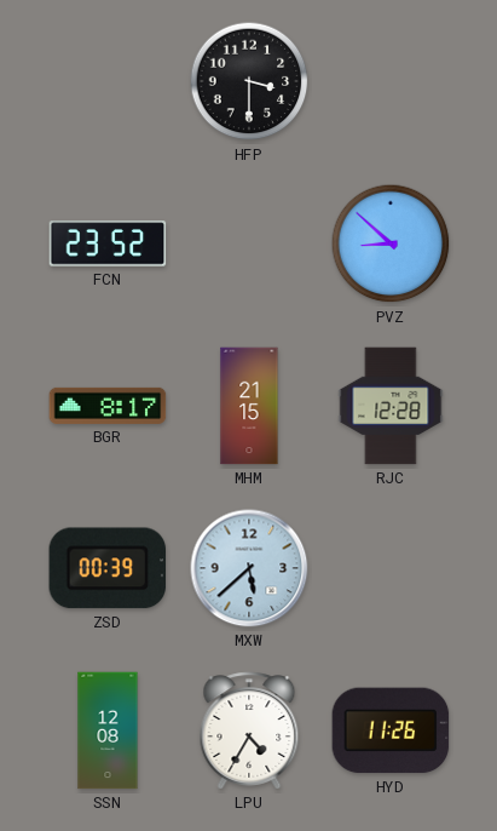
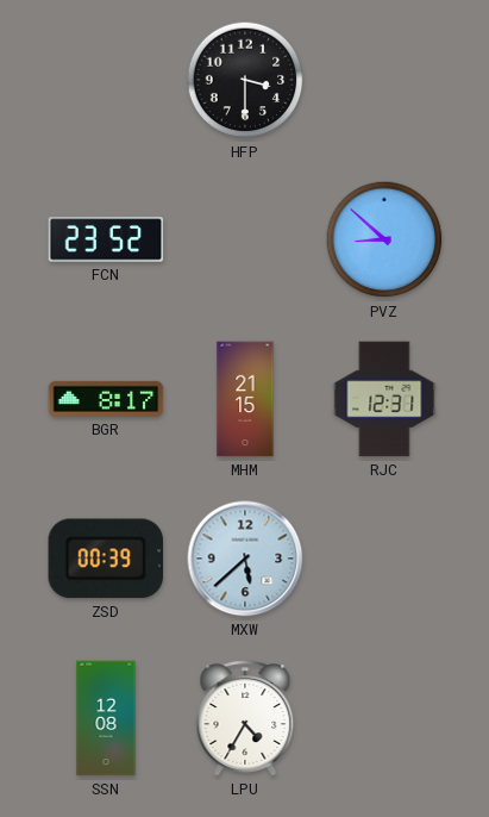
RJC: 12:28 -> 12:31
HYD: 11:26 -> none
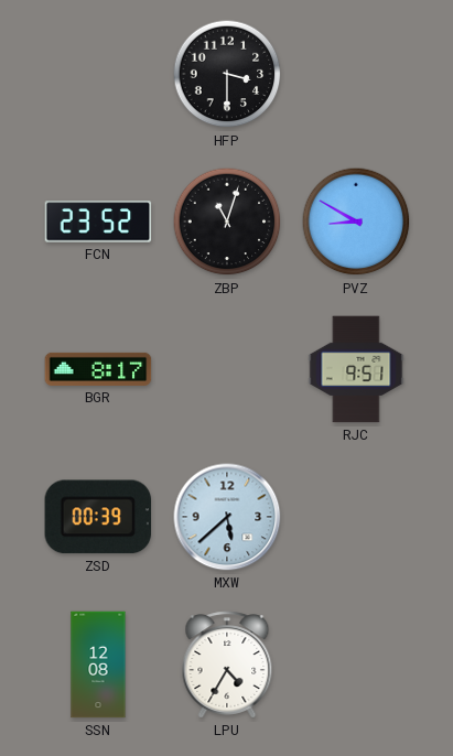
ZBP: none -> 11:03
PVZ: 8:52 -> 8:50
MHM: 21:15 -> none
RJC: 12:31 -> 9:51
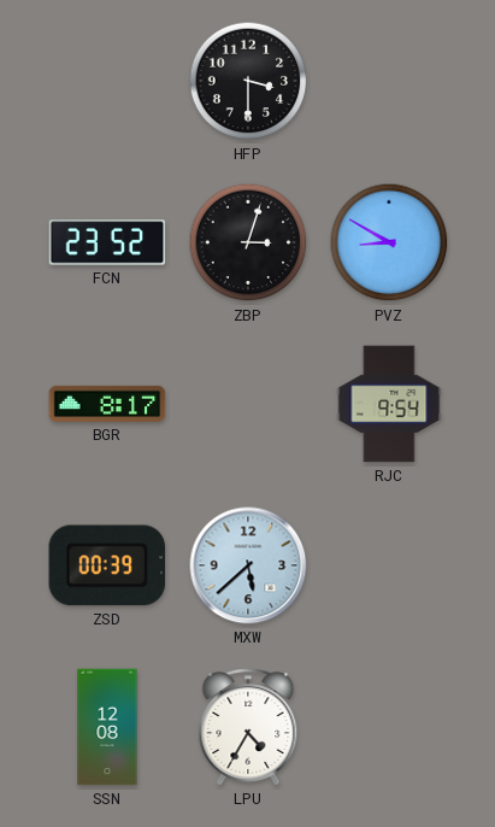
ZBP: 11:03 -> 3:03
RJC: 9:51 -> 9:54
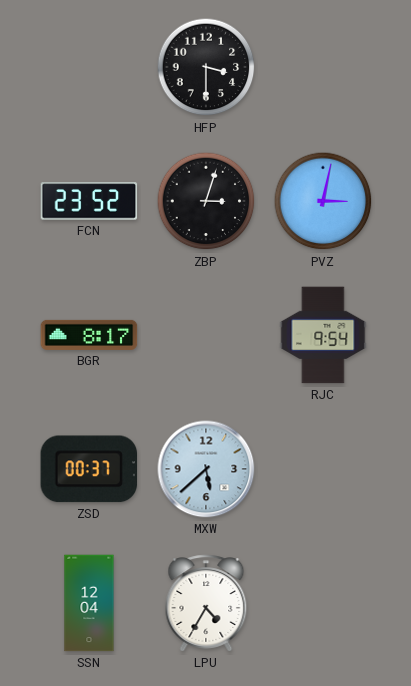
PVZ: 8:50 -> 3:02
ZSD: 00:39 -> 00:37
SSN: 12:08 -> 12:04
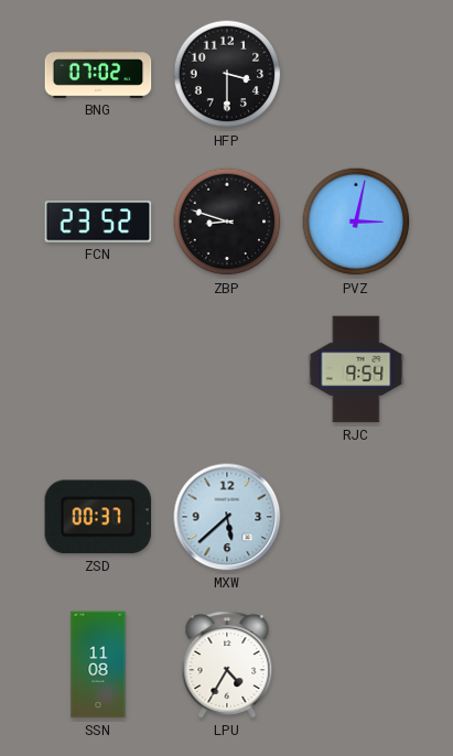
BNG: none -> 07:02
ZBP: 3:03 -> 8:48
BGR: 8:17 -> none
SSN: 12:04 -> 11:08
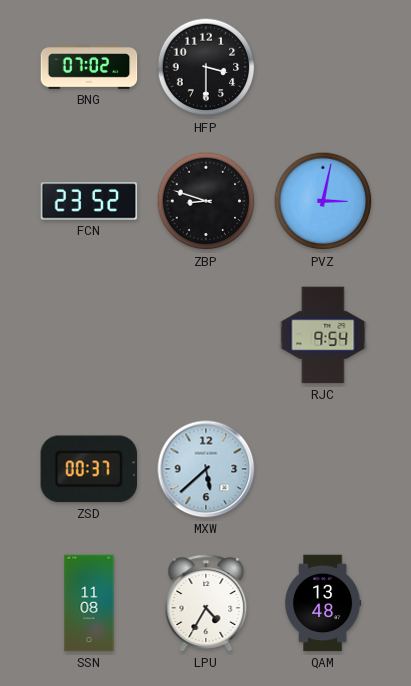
QAM: none -> 13:48
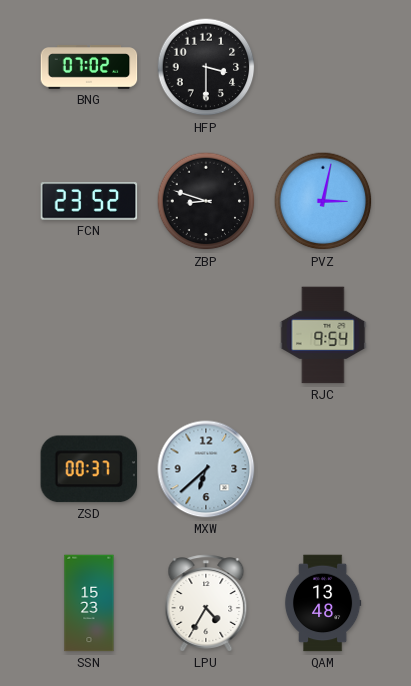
MXW: 5:38 -> 6:38
SSN: 11:08 -> 15:23
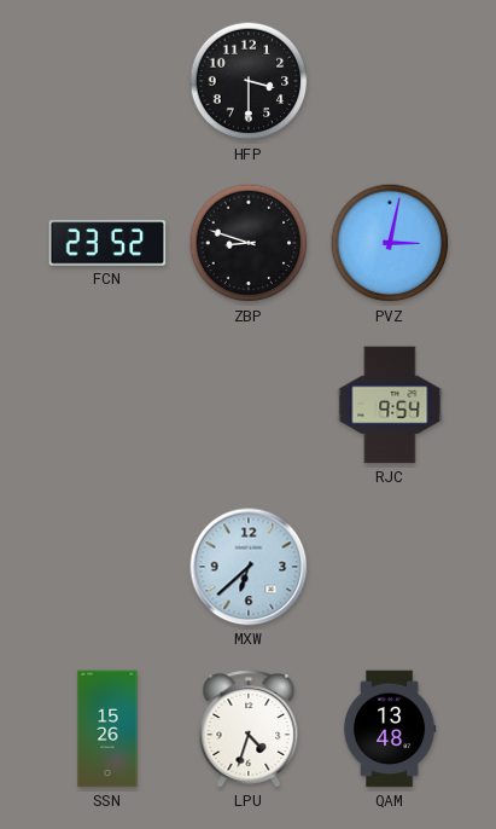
BNG: 07:02 -> none
ZSD: 00:37 -> none
SSN: 15:23 -> 15:26
LPU: 4:35 -> 4:33
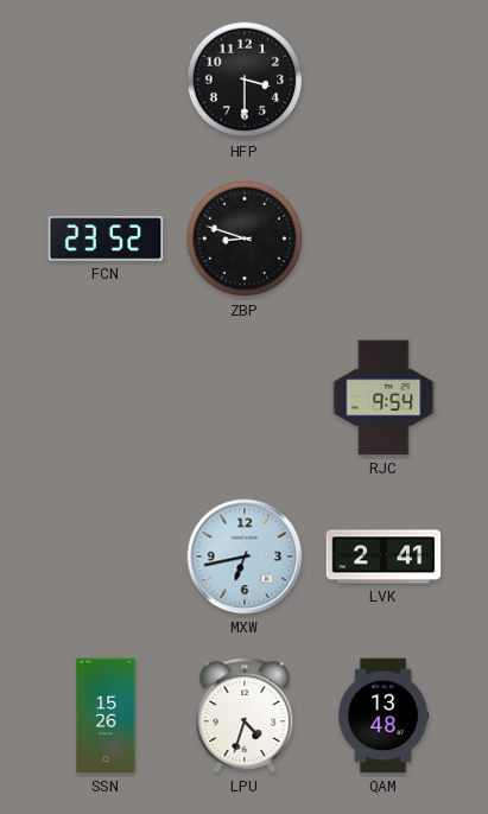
PVZ: 3:02 -> none
MXW: 6:38 -> 6:43
LVK: none -> 2:41
